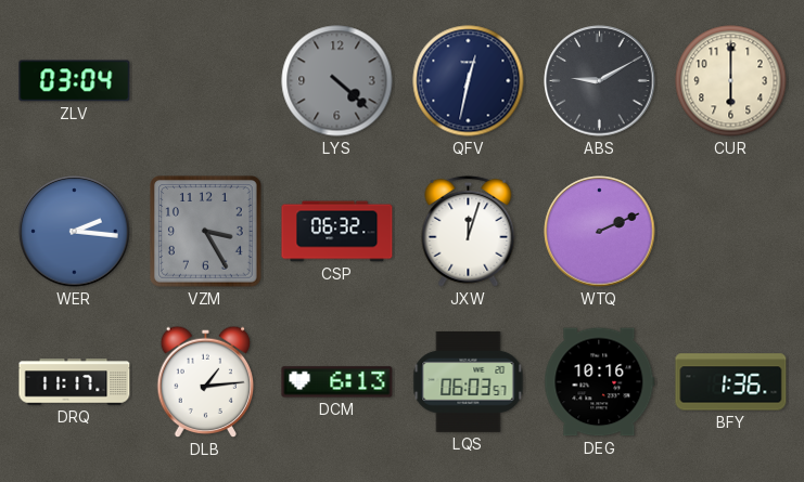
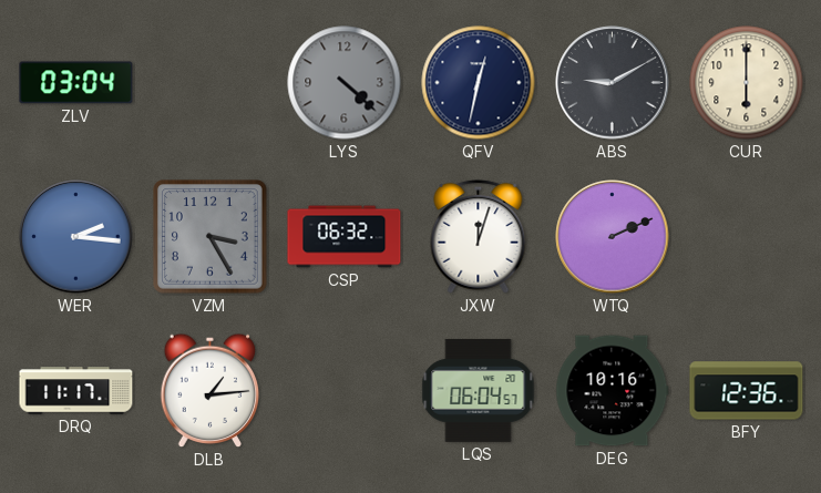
DCM: 6:13 -> none
LQS: 06:03 -> 06:04
BFY: 1:36 -> 12:36
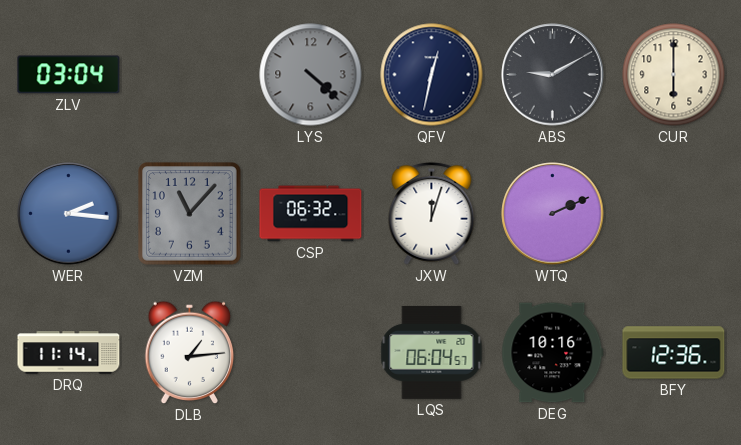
VZM: 3:25 -> 11:07
DRQ: 11:17 -> 11:14
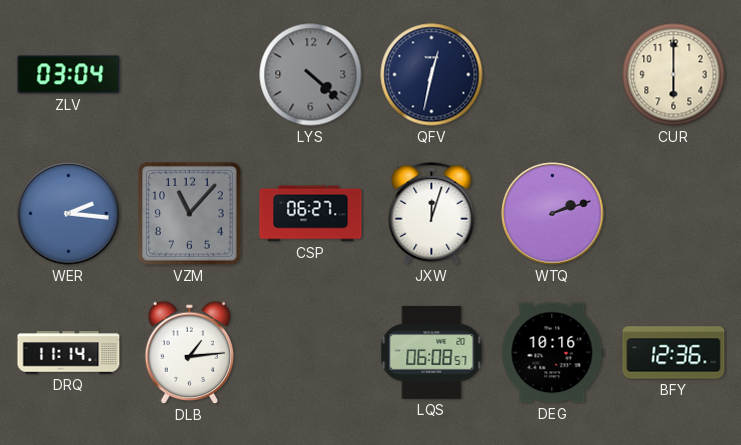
ABS: 9:10 -> none
CSP: 06:32 -> 06:27
WTQ: 2:11 -> 2:12
LQS: 06:04 -> 06:08
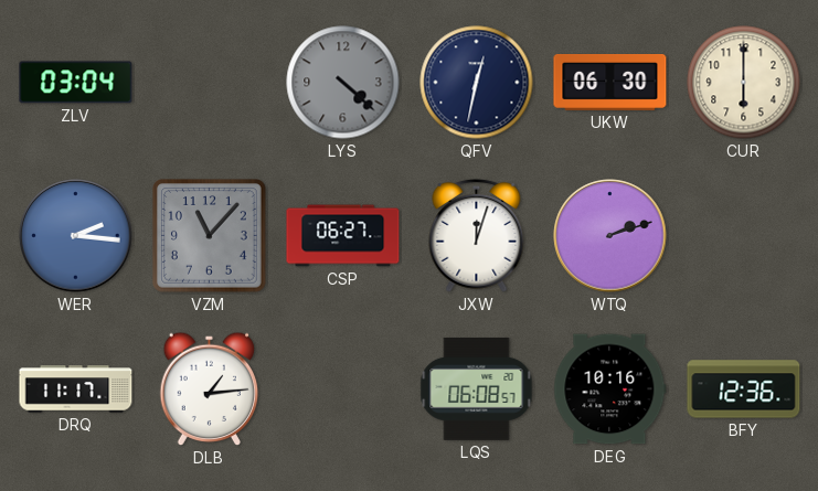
UKW: none -> 06:30
DRQ: 11:14 -> 11:17
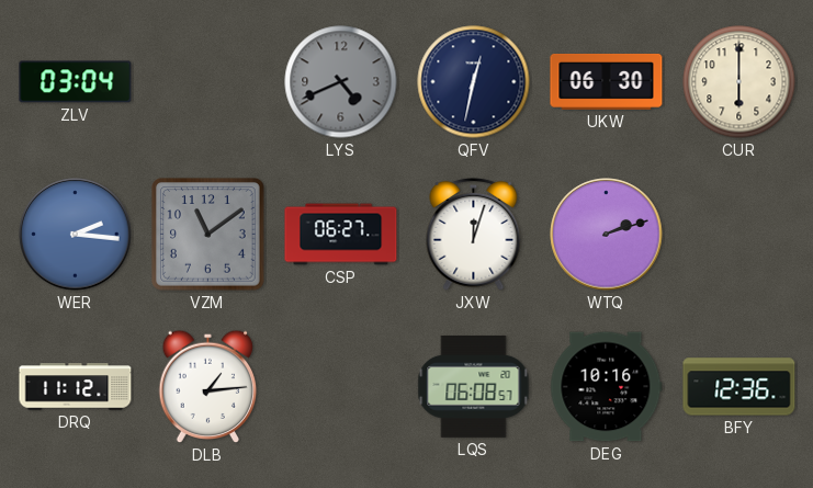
LYS: 4:22 -> 4:41
VZM: 11:07 -> 11:09
DRQ: 11:17 -> 11:12
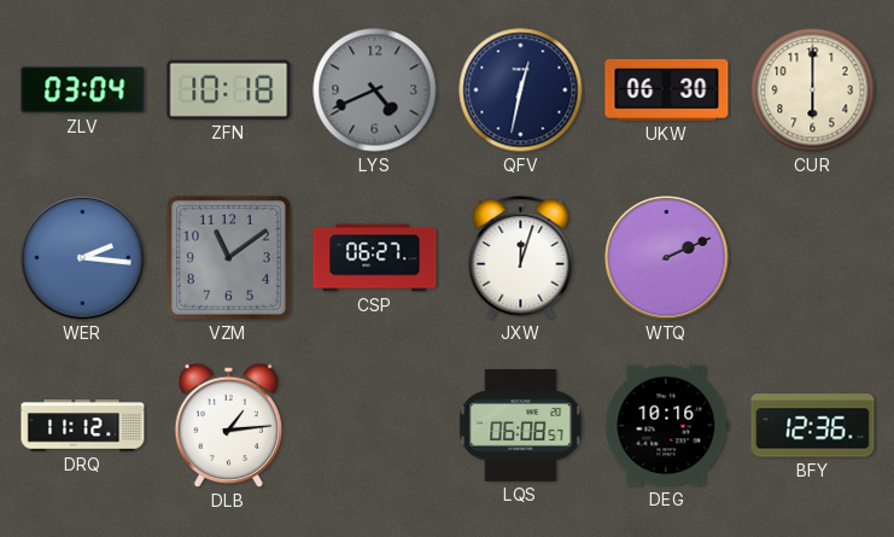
ZFN: none -> 10:18
WTQ: 2:12 -> 2:11
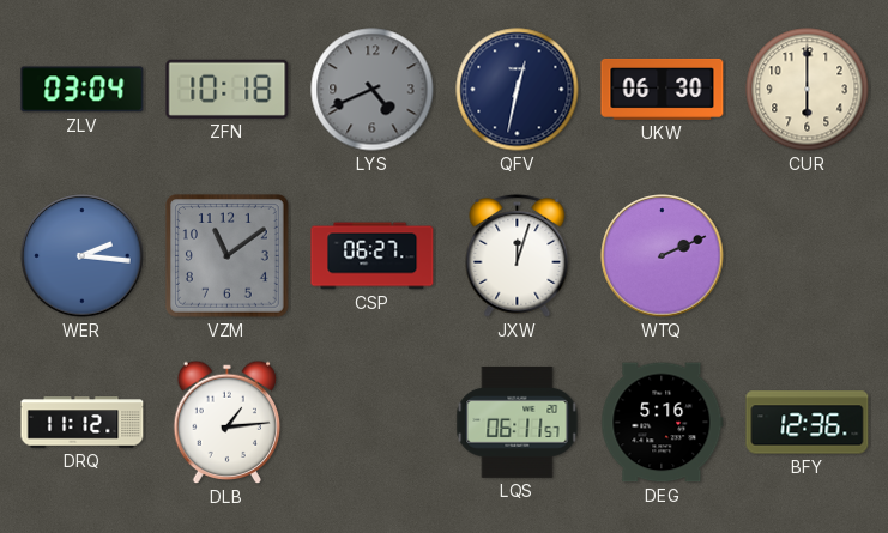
LQS: 06:08 -> 06:11
DEG: 10:16 -> 5:16
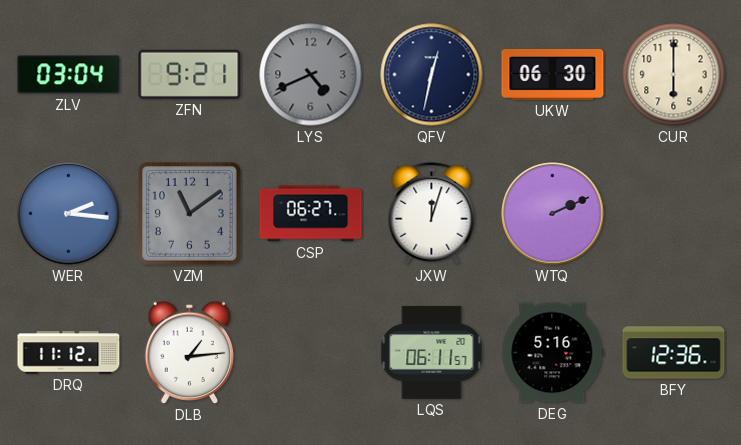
ZFN: 10:18 -> 9:21
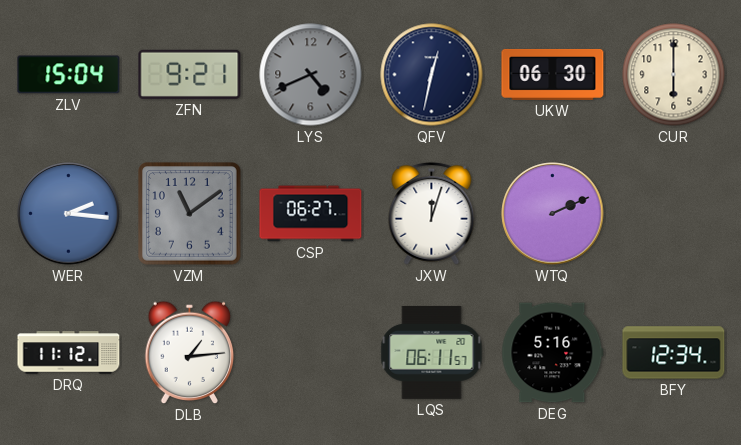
ZLV: 03:04 -> 15:04
BFY: 12:36 -> 12:34
